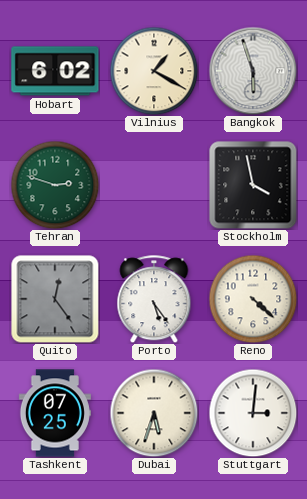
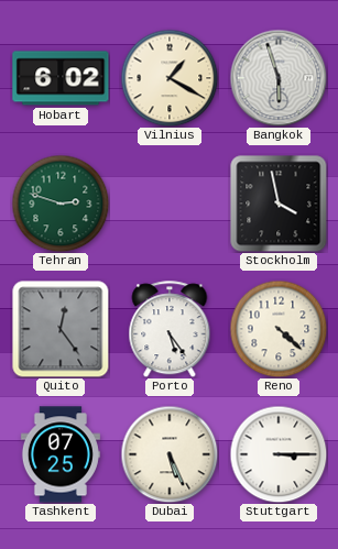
Dubai: 5:33 -> 5:26
Stuttgart: 3:01 -> 3:15
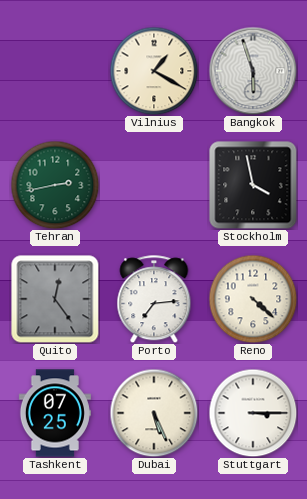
Hobart: 6:02 -> none
Tehran: 2:48 -> 2:43
Porto: 5:24 -> 7:14
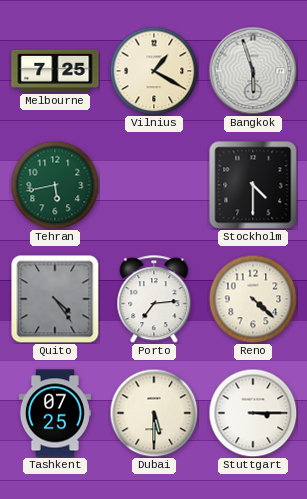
Melbourne: none -> 7:25
Tehran: 2:43 -> 5:43
Stockholm: 3:58 -> 4:30
Quito: 12:24 -> 4:24
Dubai: 5:26 -> 5:30
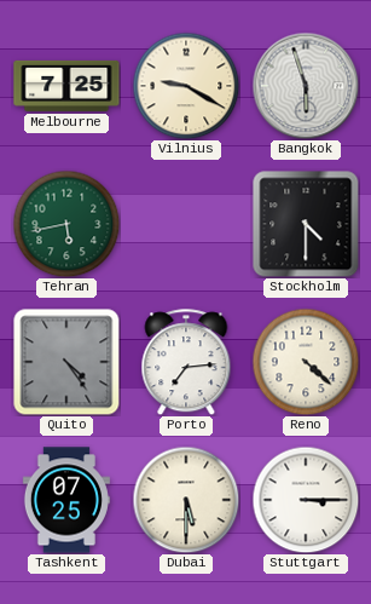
Vilnius: 1:20 -> 9:20
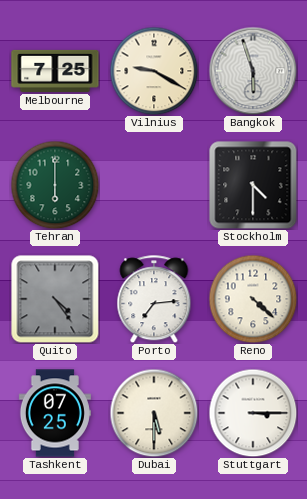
Tehran: 5:43 -> 6:00
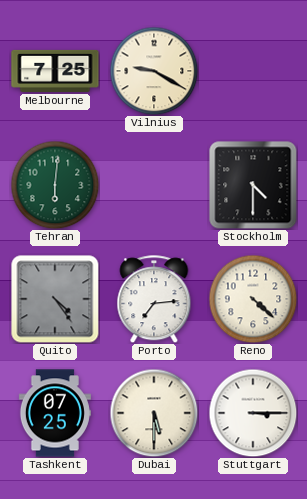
Bangkok: 5:57 -> none
Tehran: 6:00 -> 6:01
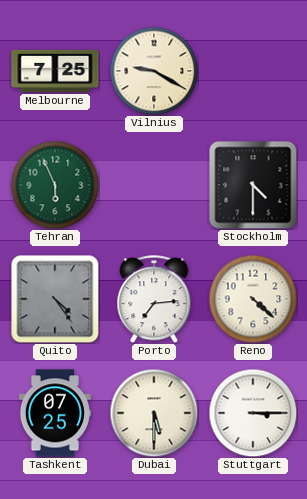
Tehran: 6:01 -> 5:56
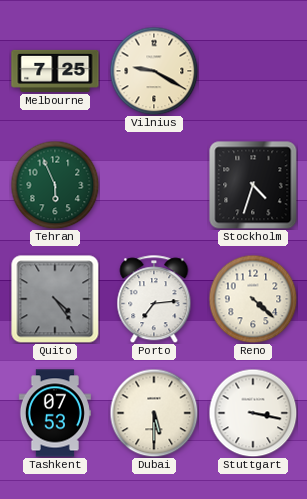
Stockholm: 4:30 -> 4:33
Tashkent: 07:25 -> 07:53
Stuttgart: 3:15 -> 3:17
